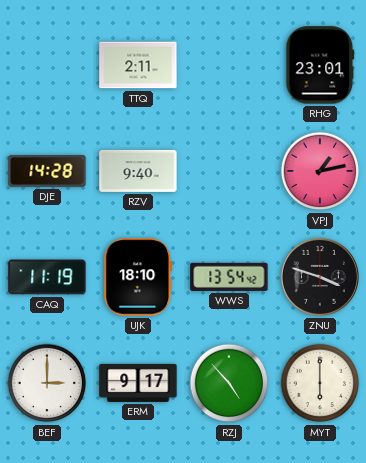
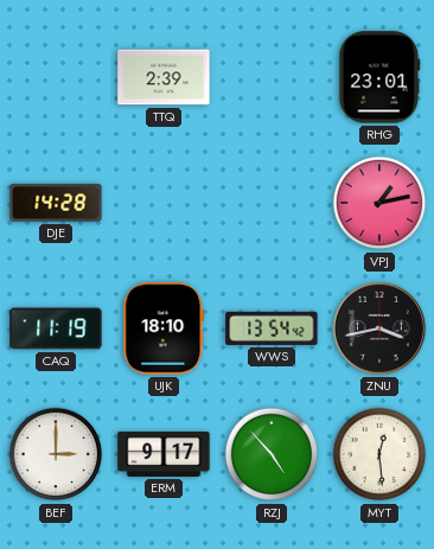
TTQ: 2:11 -> 2:39
RZV: 9:40 -> none
ZNU: 3:48 -> 3:43
MYT: 6:00 -> 12:29
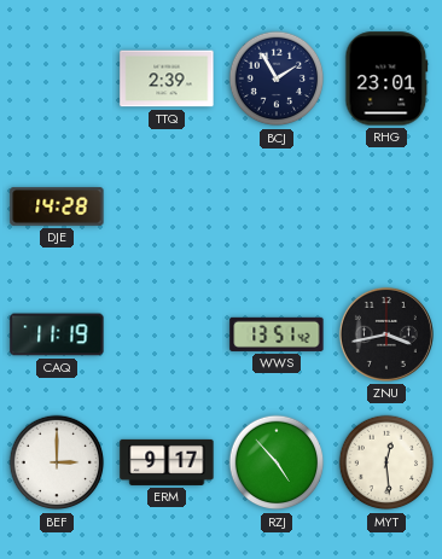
BCJ: none -> 1:55
VPJ: 1:13 -> none
UJK: 18:10 -> none
WWS: 13:54 -> 13:51
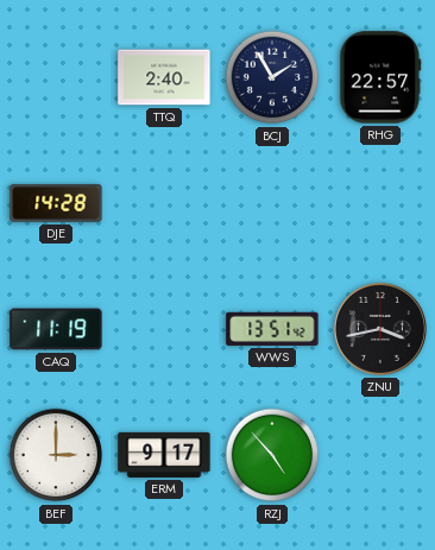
TTQ: 2:39 -> 2:40
RHG: 23:01 -> 22:57
MYT: 12:29 -> none
